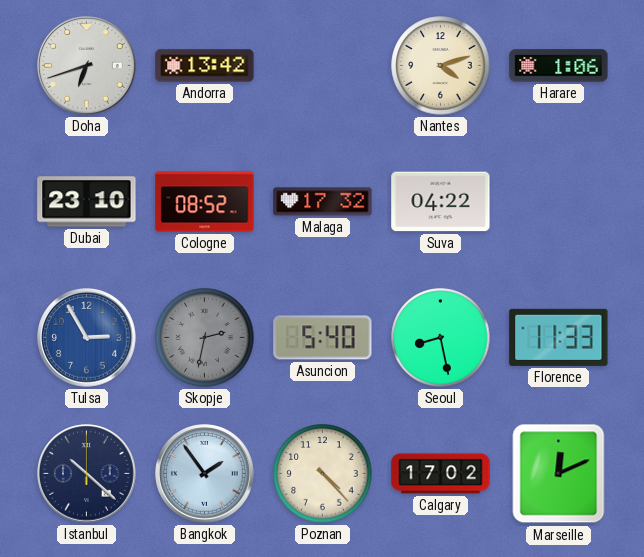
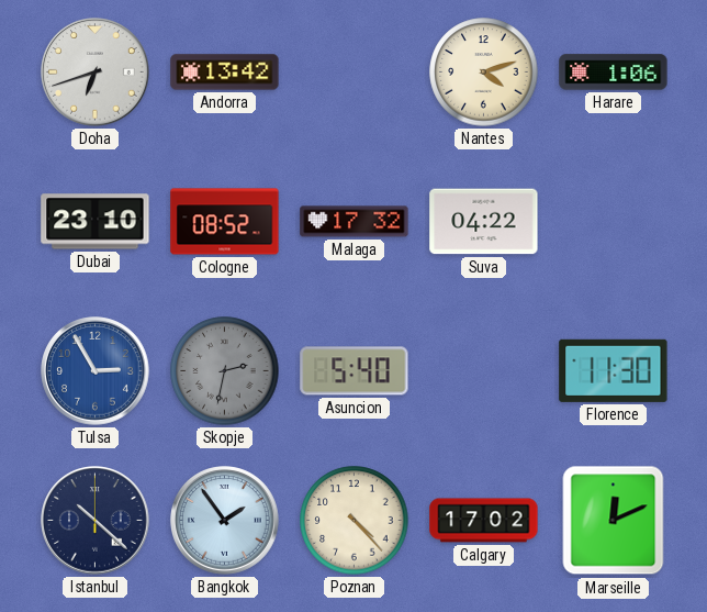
Seoul: 8:28 -> none
Florence: 11:33 -> 11:30
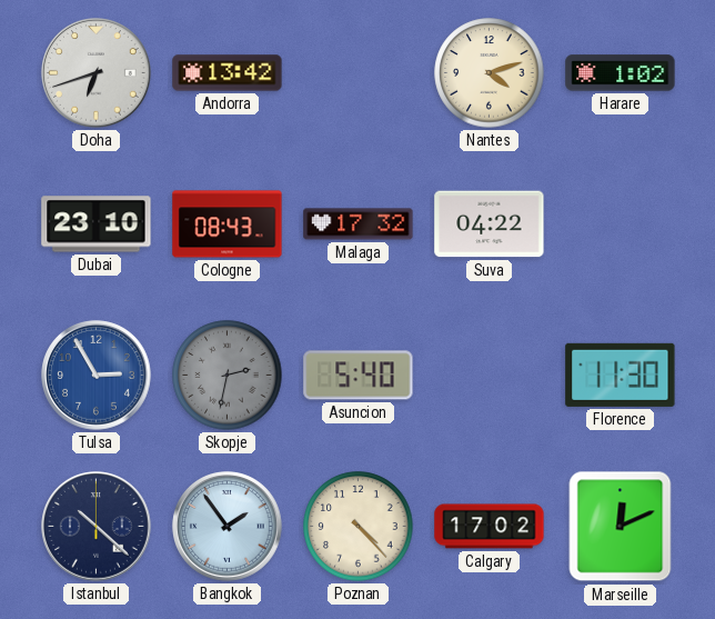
Harare: 1:06 -> 1:02
Cologne: 08:52 -> 08:43
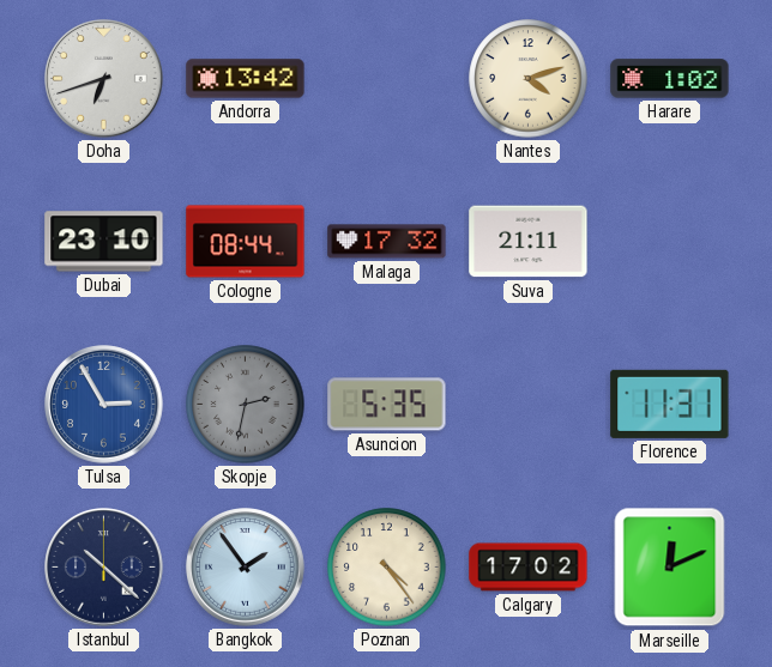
Cologne: 08:43 -> 08:44
Suva: 04:22 -> 21:11
Asuncion: 5:40 -> 5:35
Florence: 11:30 -> 11:31
Poznan: 4:23 -> 4:24
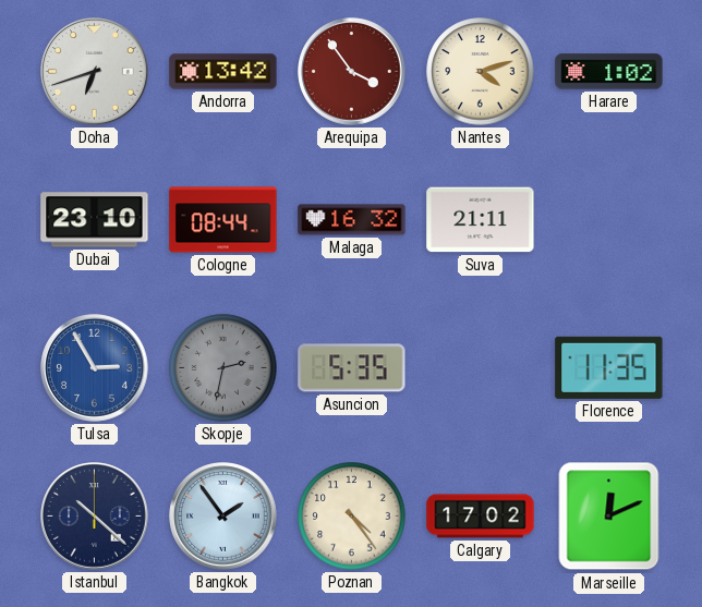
Arequipa: none -> 3:54
Malaga: 17:32 -> 16:32
Florence: 11:31 -> 11:35
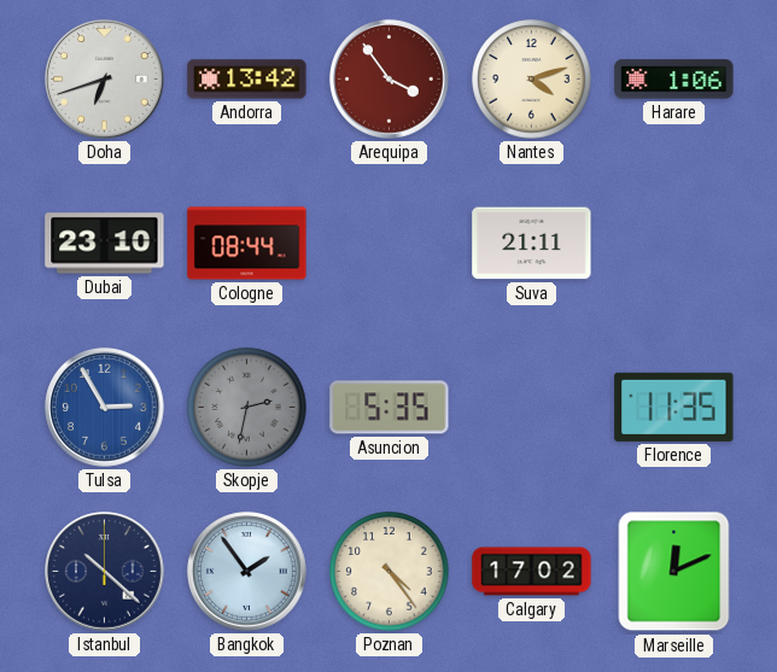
Harare: 1:02 -> 1:06
Malaga: 16:32 -> none
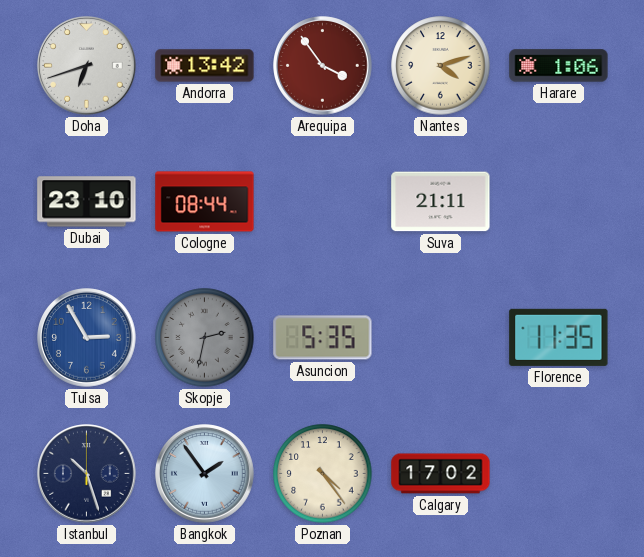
Istanbul: 10:22 -> 10:27
Marseille: 12:11 -> none
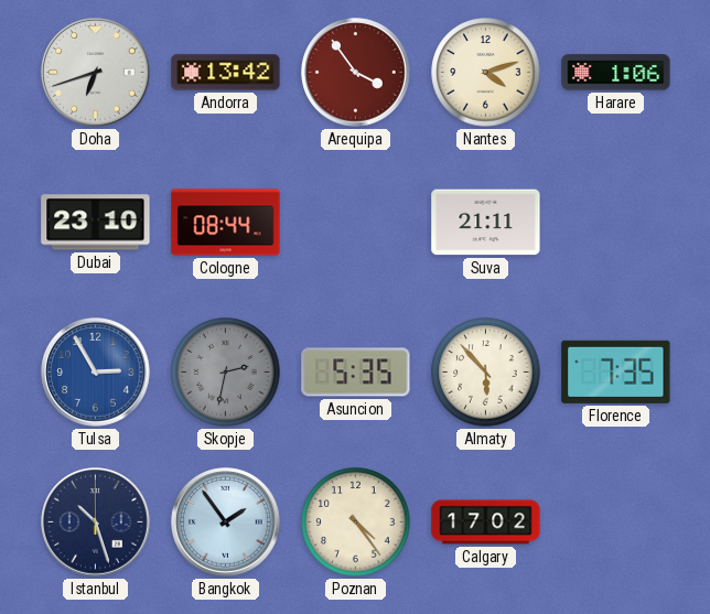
Almaty: none -> 5:53
Florence: 11:35 -> 7:35
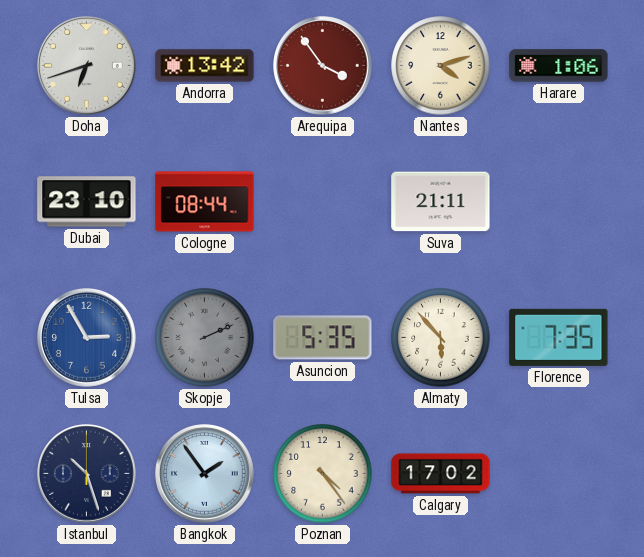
Skopje: 2:32 -> 2:11
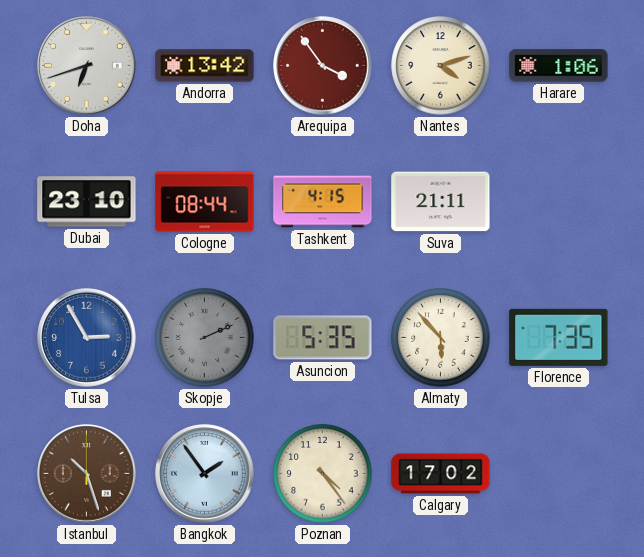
Tashkent: none -> 4:15
Istanbul dial: navy -> brown
